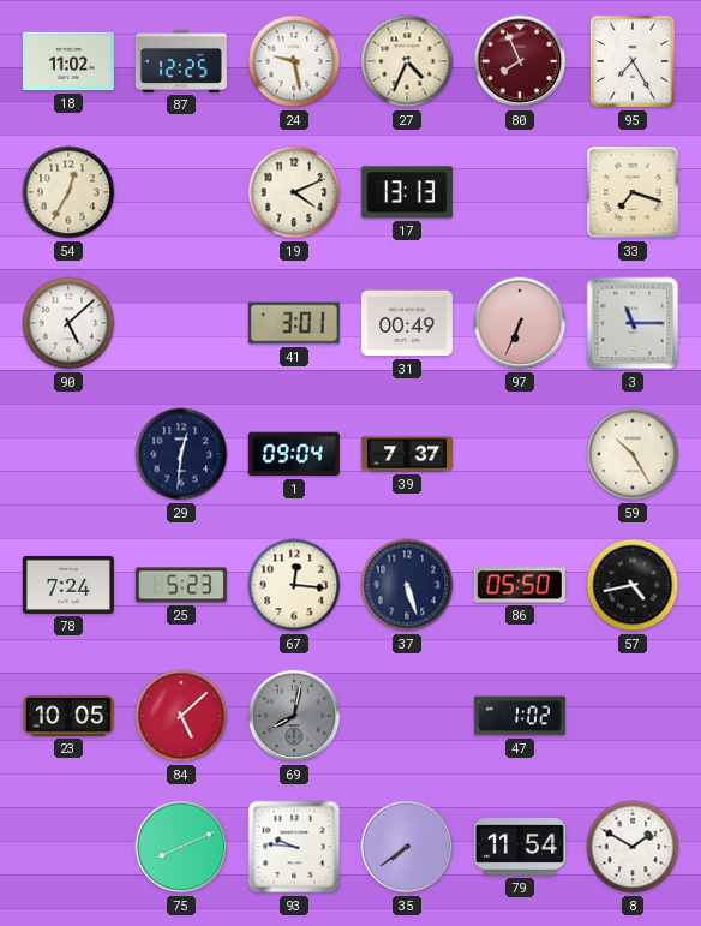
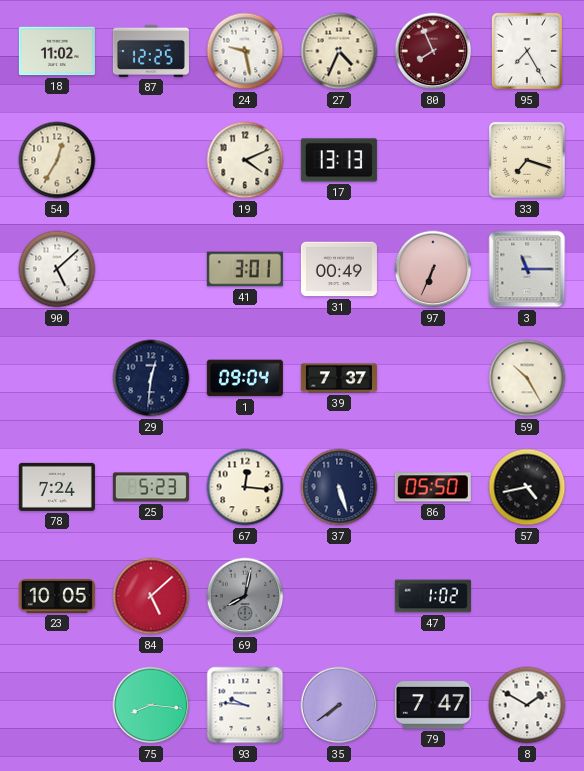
75: 8:11 -> 8:16
79: 11:54 -> 7:47
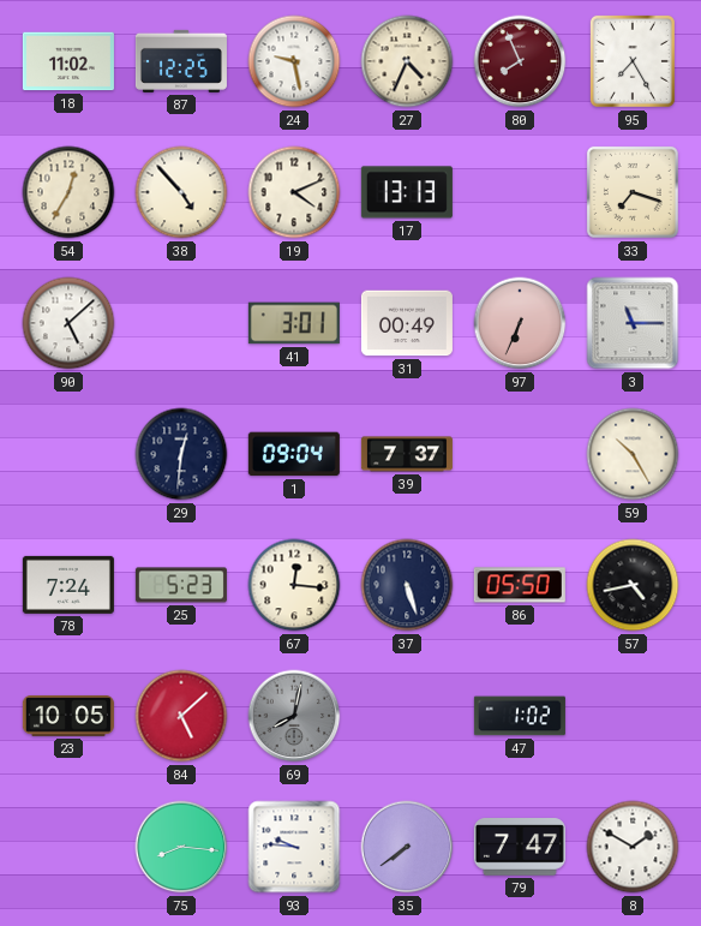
38: none -> 4:53
